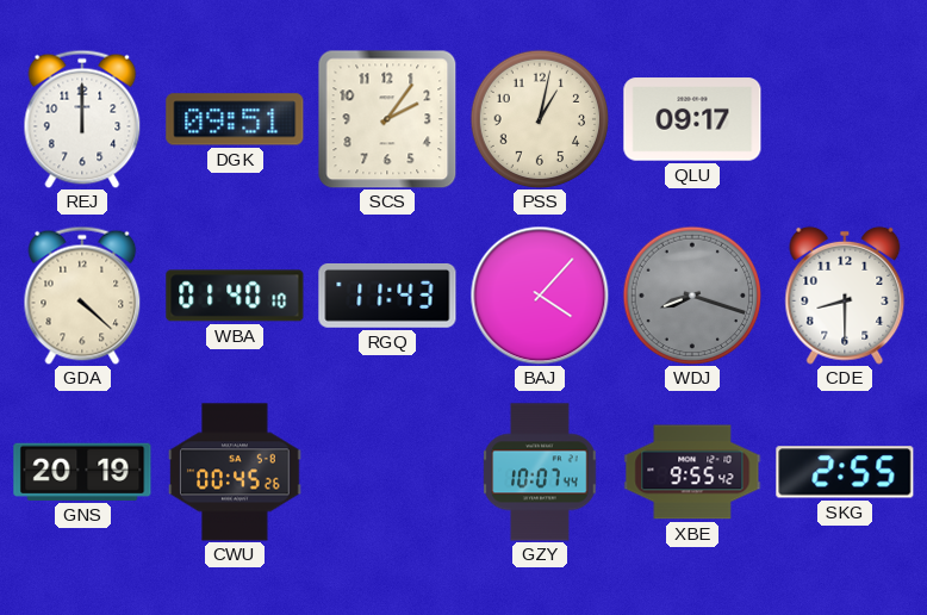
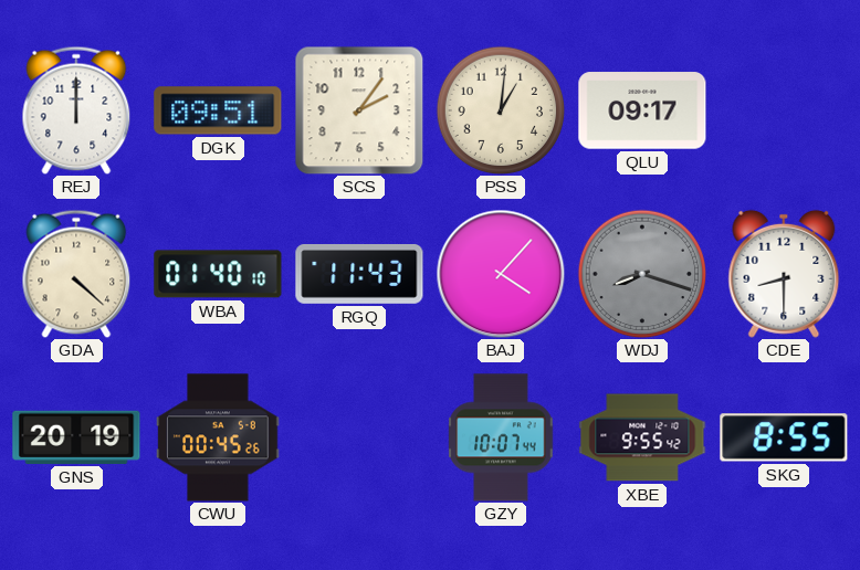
PSS: 1:02 -> 1:01
SKG: 2:55 -> 8:55
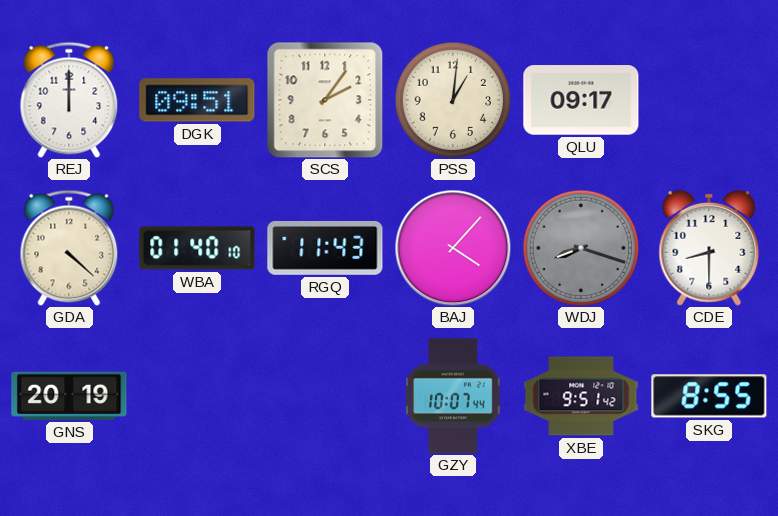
CWU: 00:45 -> none
XBE: 9:55 -> 9:51
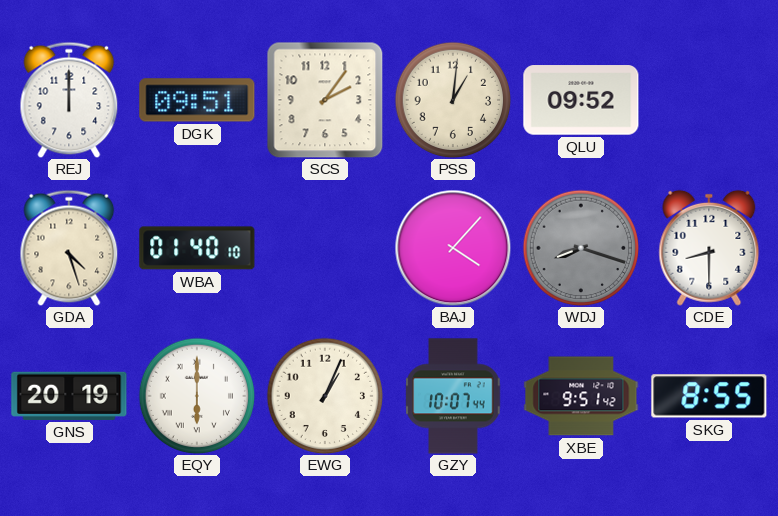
QLU: 09:17 -> 09:52
GDA: 4:22 -> 4:27
RGQ: 11:43 -> none
EQY: none -> 6:00
EWG: none -> 1:04
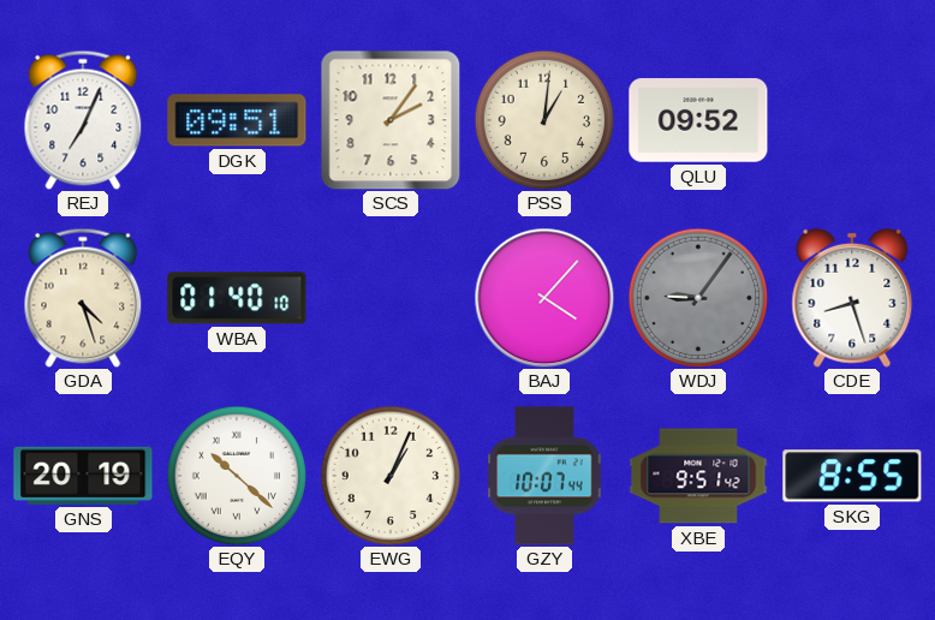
REJ: 12:00 -> 7:04
WDJ: 8:18 -> 9:06
CDE: 8:30 -> 8:27
EQY: 6:00 -> 10:22
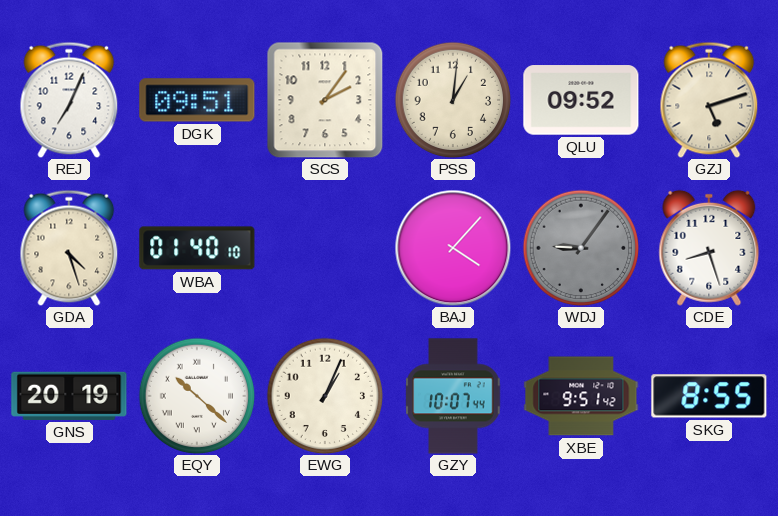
GZJ: none -> 5:12
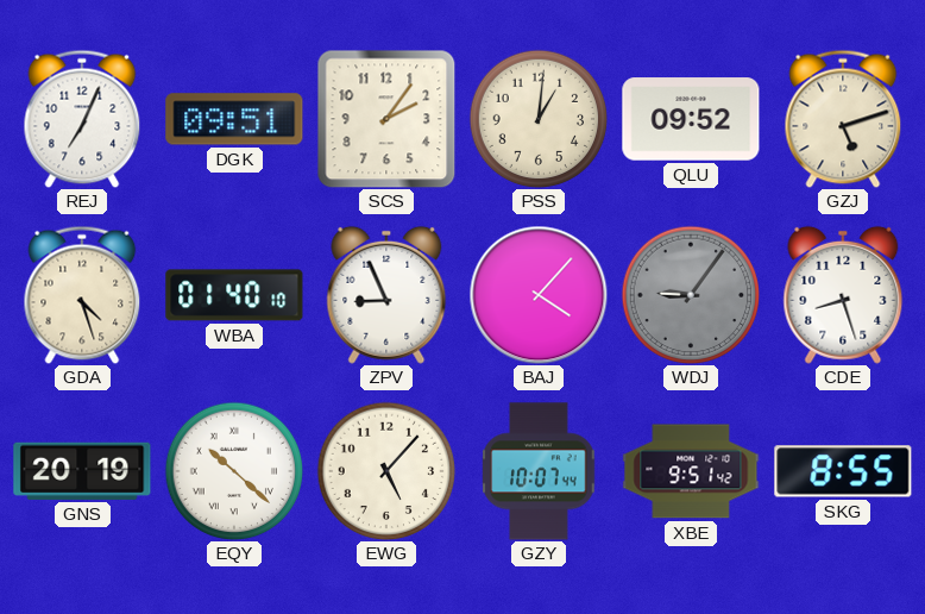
ZPV: none -> 8:56
EWG: 1:04 -> 5:07
